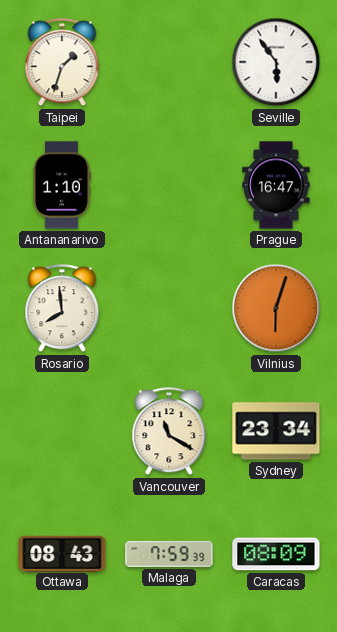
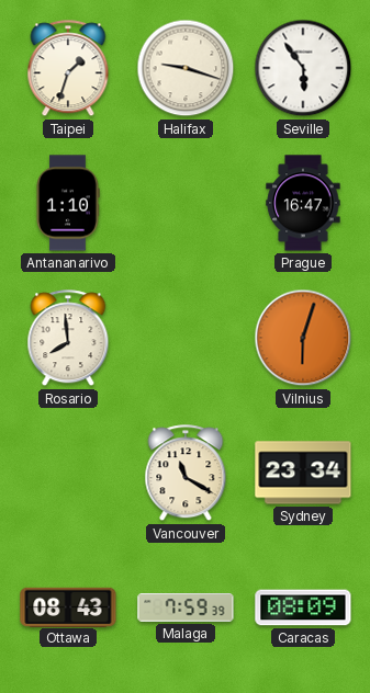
Halifax: none -> 9:18
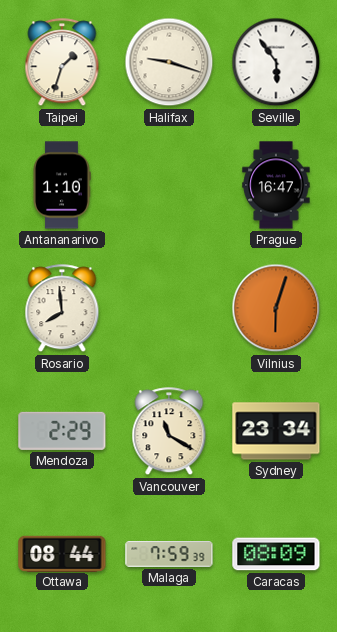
Mendoza: none -> 2:29
Ottawa: 08:43 -> 08:44
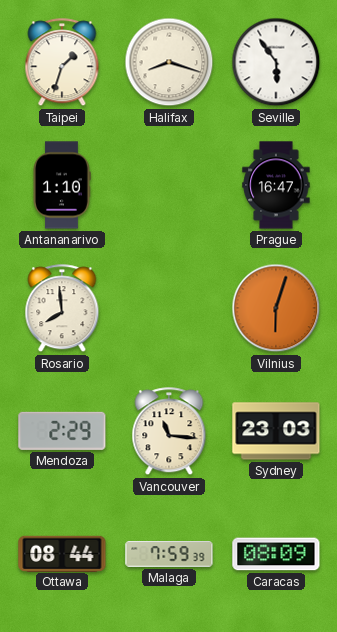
Halifax: 9:18 -> 8:18
Vancouver: 11:20 -> 11:16
Sydney: 23:34 -> 23:03
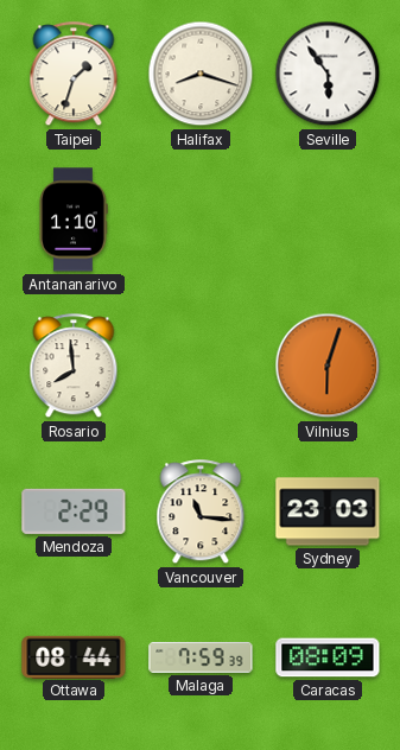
Prague: 16:47 -> none
